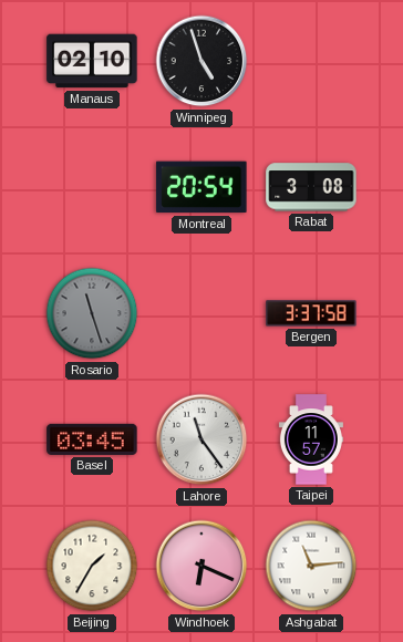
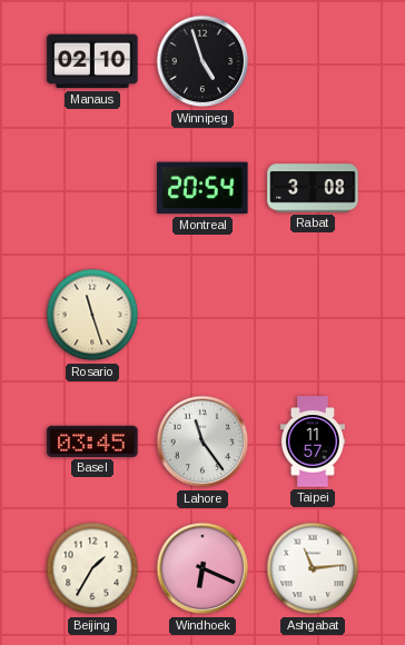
Rosario dial: grey -> cream
Bergen: 3:37 -> none
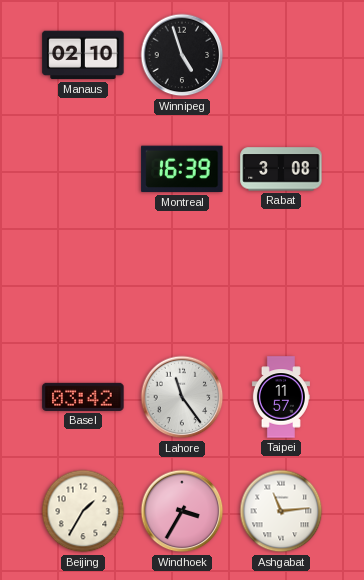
Montreal: 20:54 -> 16:39
Rosario: 11:27 -> none
Basel: 03:45 -> 03:42
Windhoek: 6:19 -> 3:35
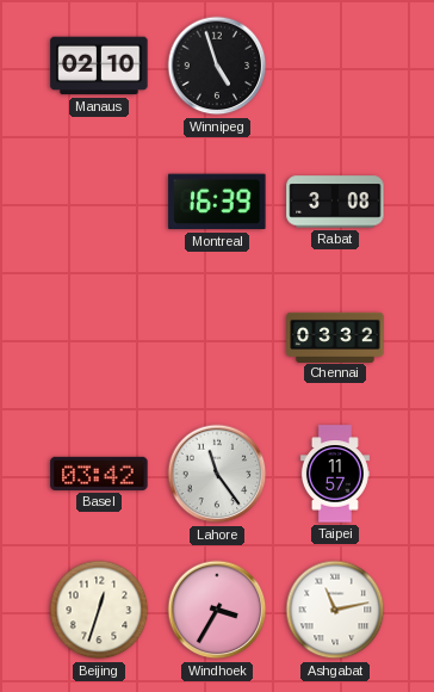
Chennai: none -> 03:32
Beijing: 1:35 -> 12:33
Ashgabat: 11:14 -> 11:13
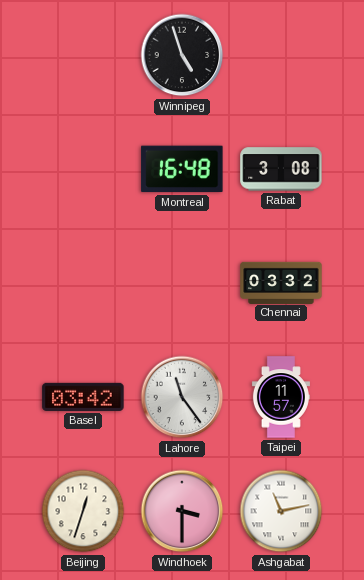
Manaus: 02:10 -> none
Montreal: 16:39 -> 16:48
Windhoek: 3:35 -> 3:30
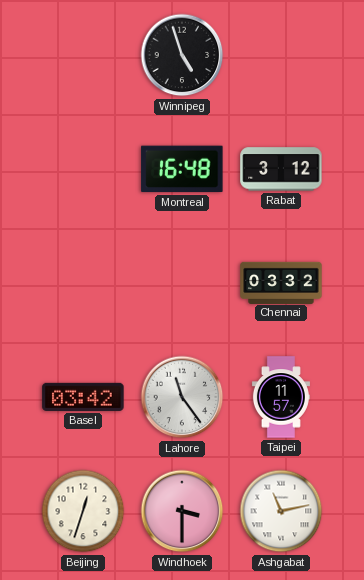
Rabat: 3:08 -> 3:12
